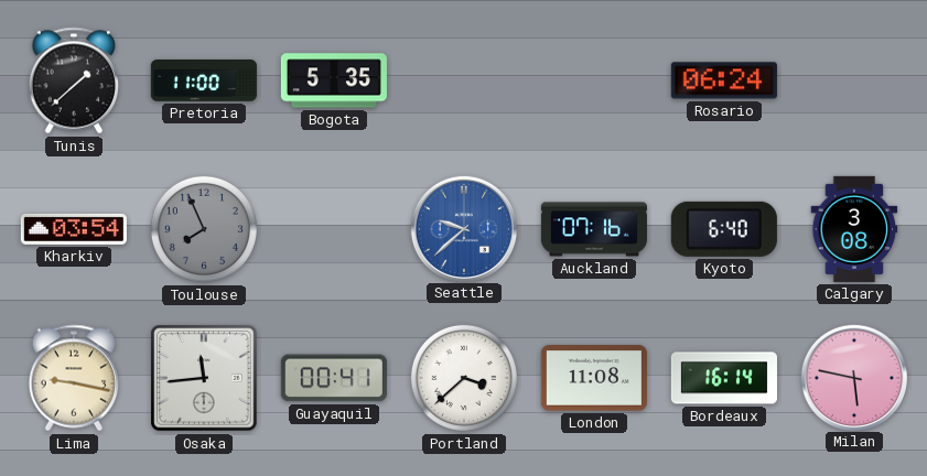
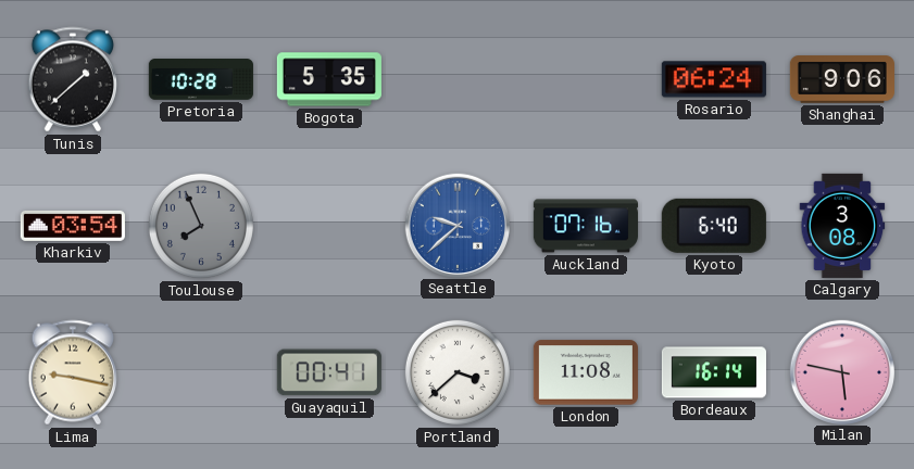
Pretoria: 11:00 -> 10:28
Shanghai: none -> 9:06
Osaka: 11:44 -> none
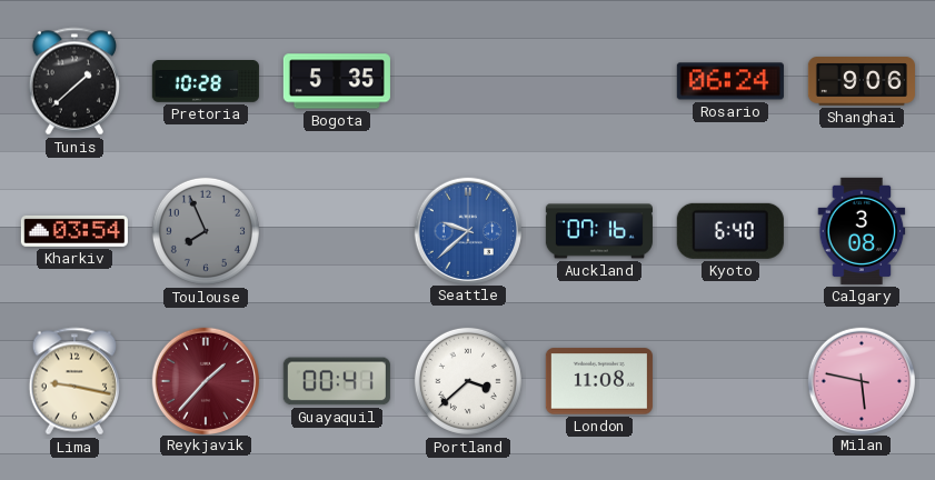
Reykjavik: none -> 1:37
Bordeaux: 16:14 -> none
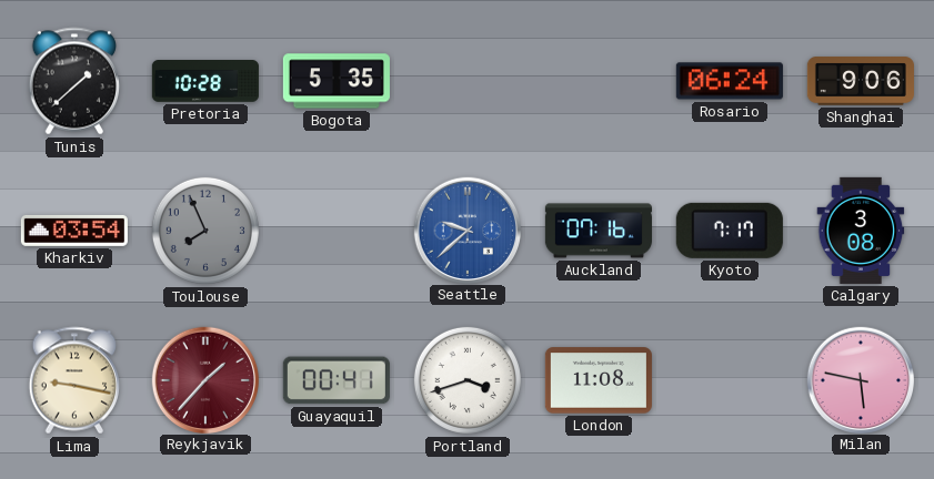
Kyoto: 6:40 -> 7:17
Portland: 3:38 -> 3:42
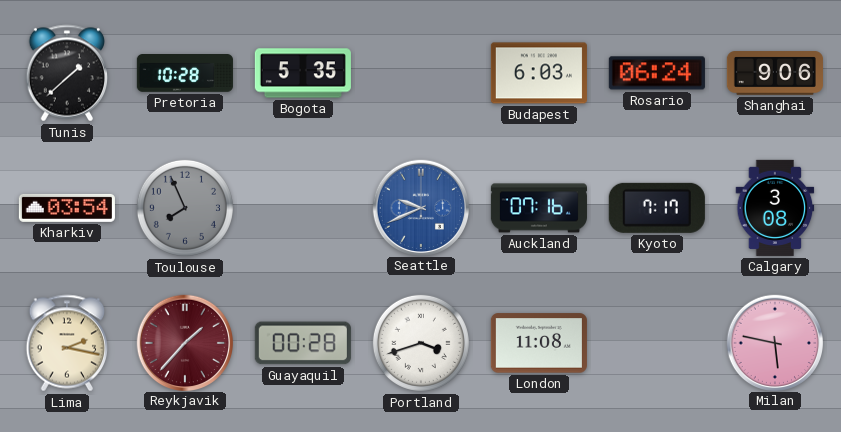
Budapest: none -> 6:03
Seattle: 9:38 -> 9:41
Lima: 9:17 -> 2:17
Guayaquil: 00:41 -> 00:28
